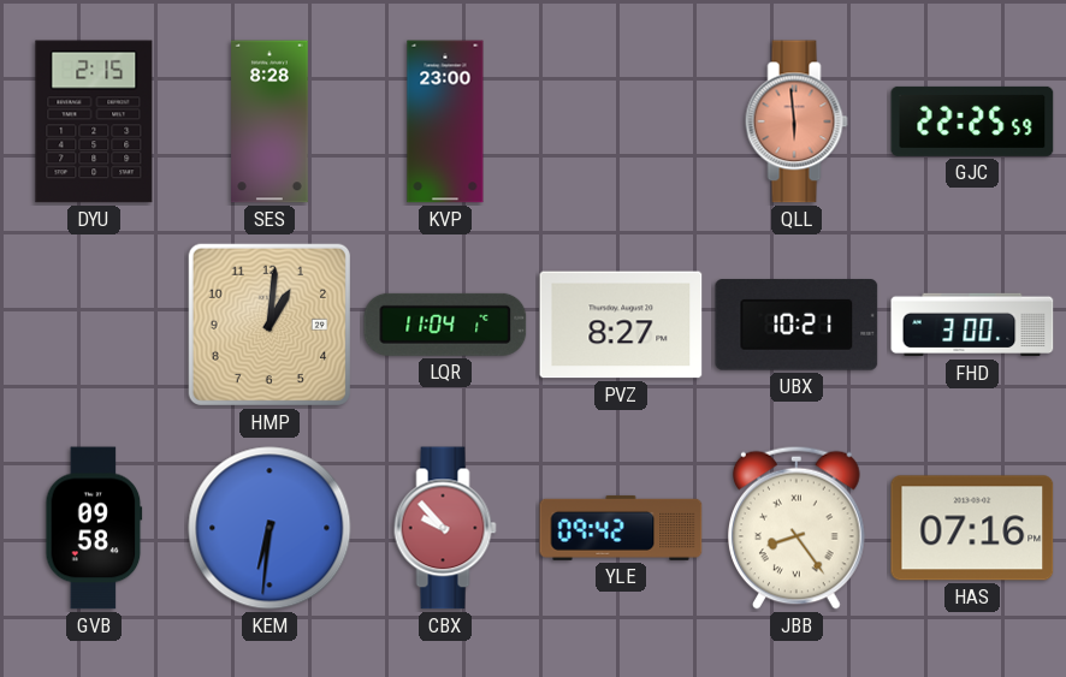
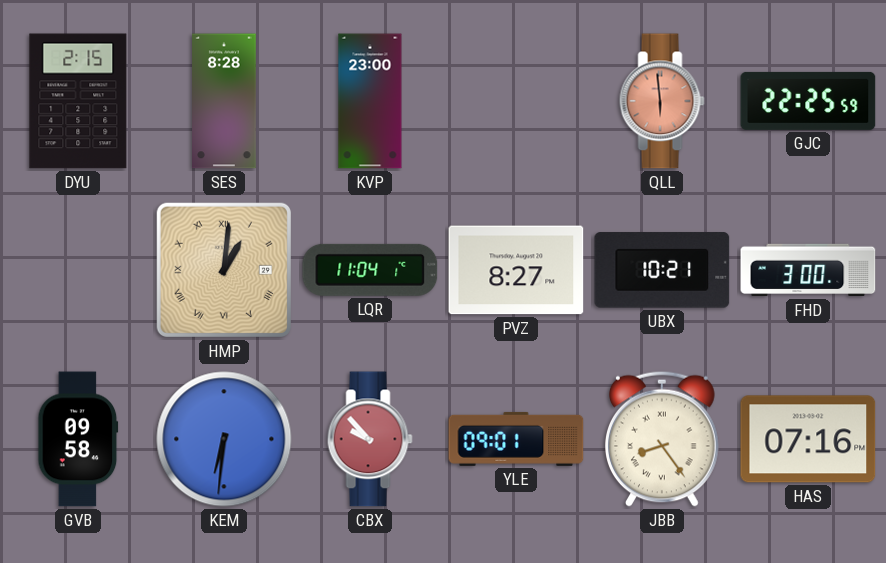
HMP numerals: Arabic -> Roman
YLE: 09:42 -> 09:01
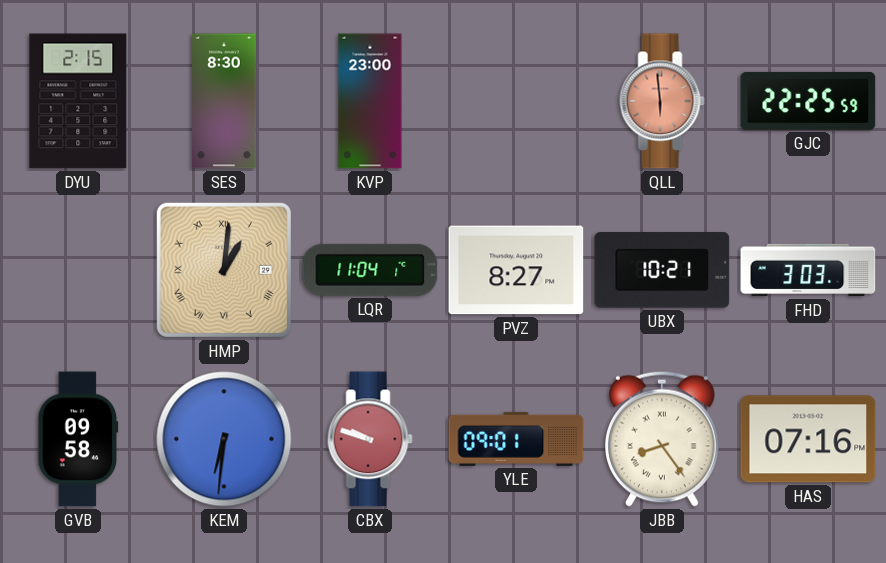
SES: 8:28 -> 8:30
FHD: 3:00 -> 3:03
CBX: 9:53 -> 9:48
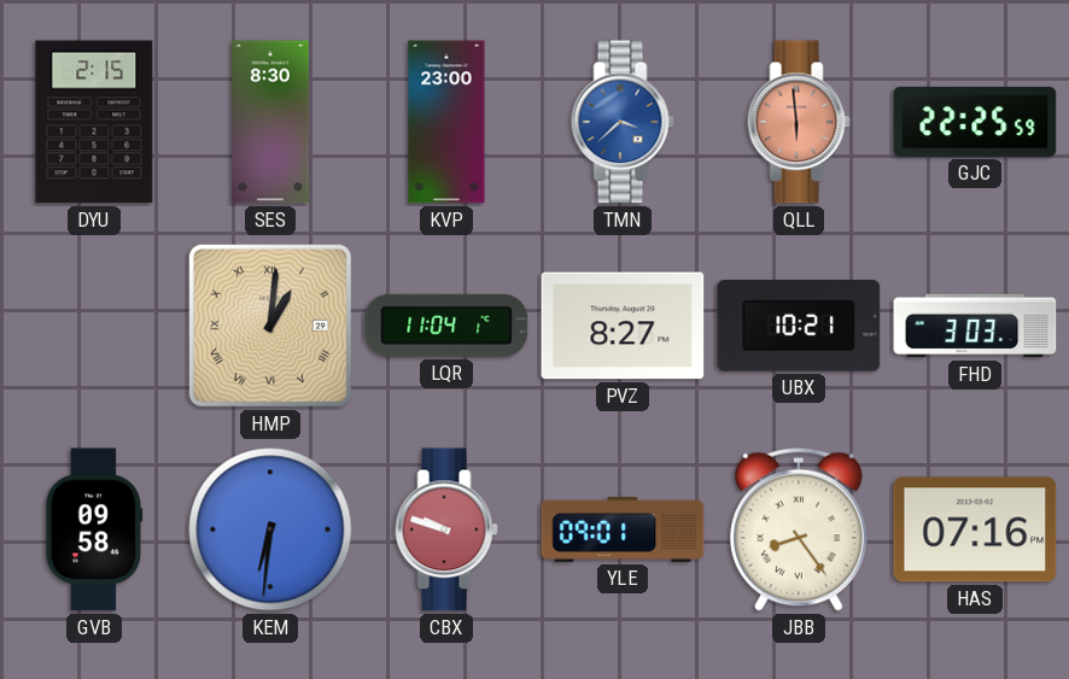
TMN: none -> 3:38
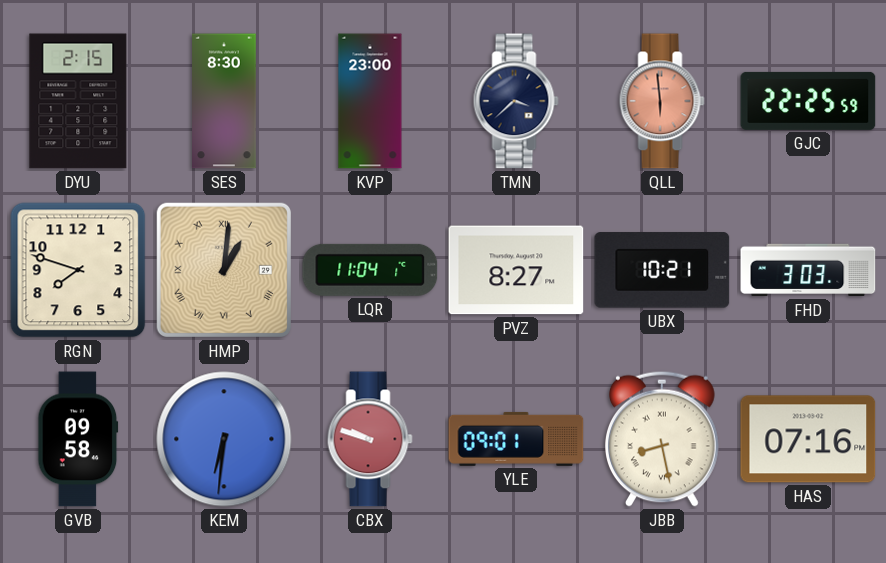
TMN dial: blue -> navy
RGN: none -> 7:48
JBB: 8:24 -> 8:28
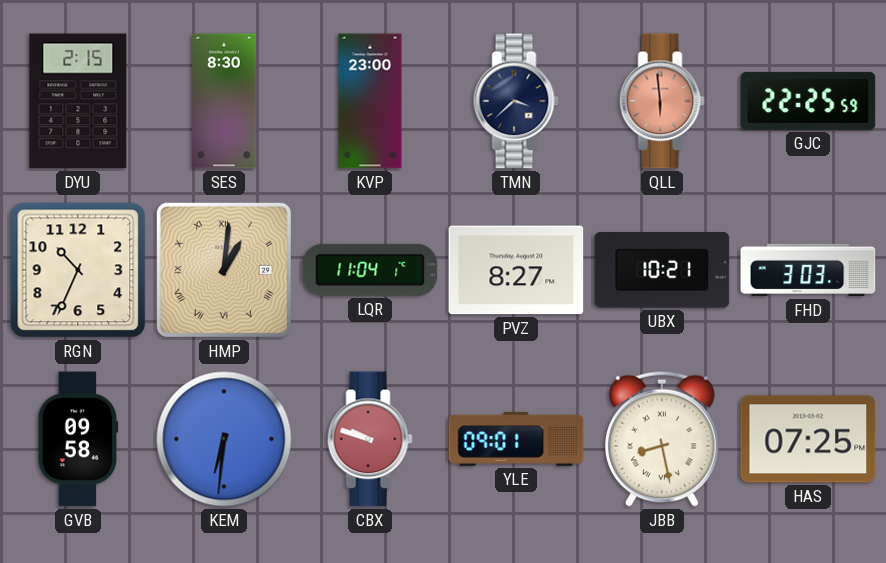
RGN: 7:48 -> 10:34
HAS: 07:16 -> 07:25
